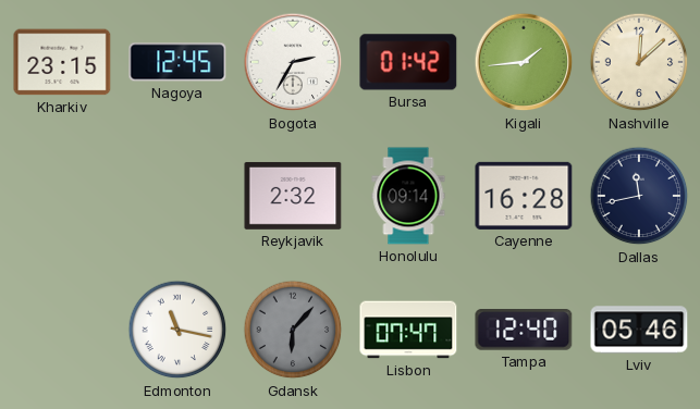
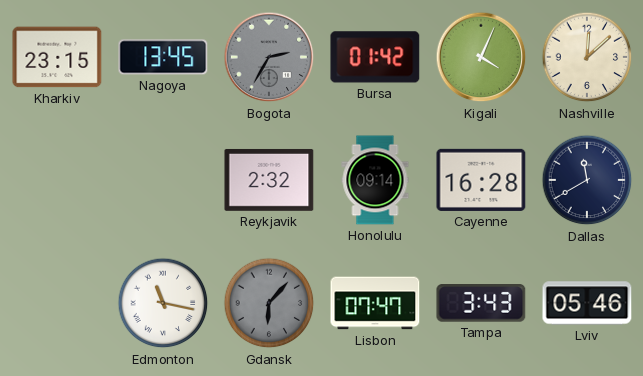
Nagoya: 12:45 -> 13:45
Bogota dial: white -> grey
Kigali: 1:44 -> 4:04
Dallas: 11:43 -> 11:40
Tampa: 12:40 -> 3:43
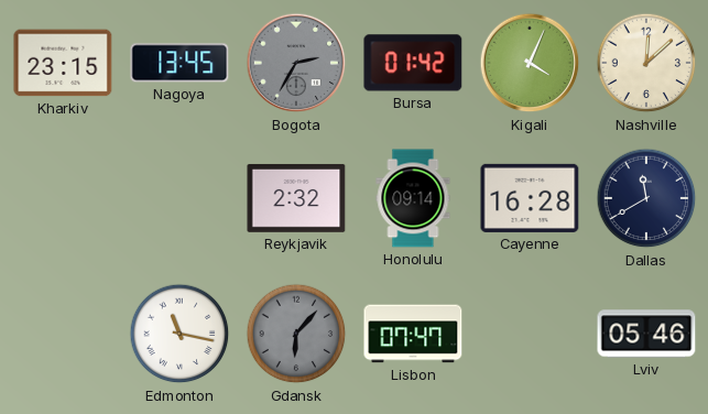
Tampa: 3:43 -> none
